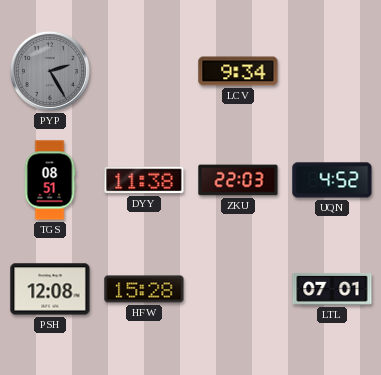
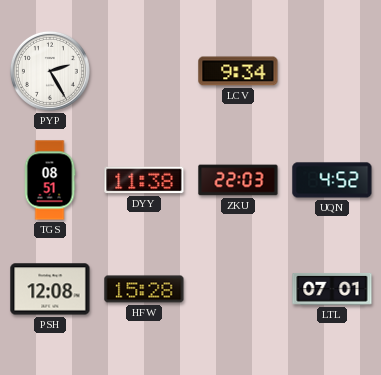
PYP dial: grey -> white
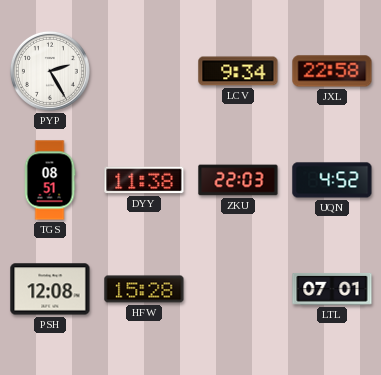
JXL: none -> 22:58
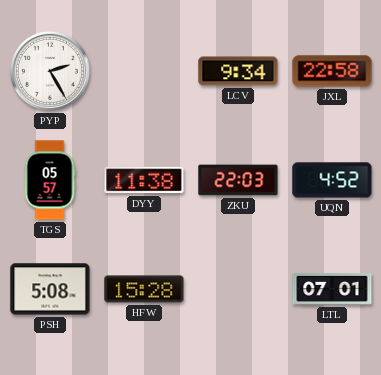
TGS: 08:51 -> 05:57
PSH: 12:08 -> 5:08
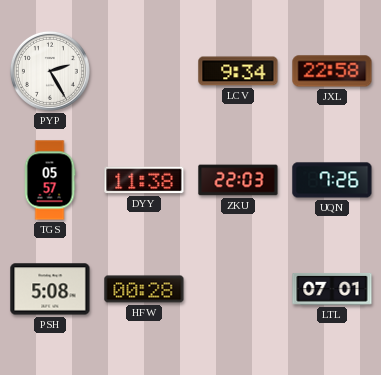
UQN: 4:52 -> 7:26
HFW: 15:28 -> 00:28
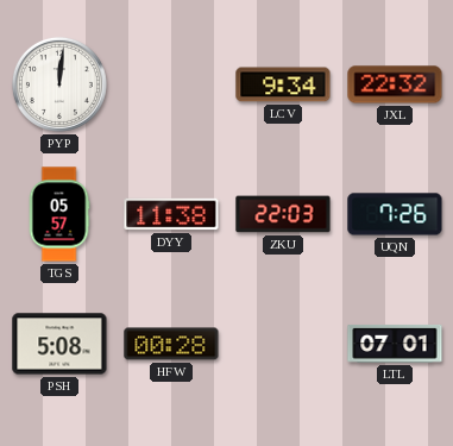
PYP: 2:25 -> 12:01
JXL: 22:58 -> 22:32
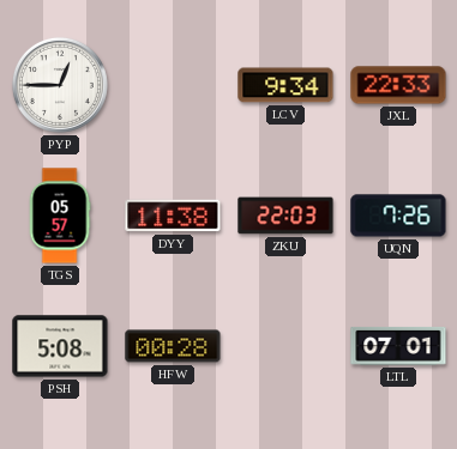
PYP: 12:01 -> 12:45
JXL: 22:32 -> 22:33
